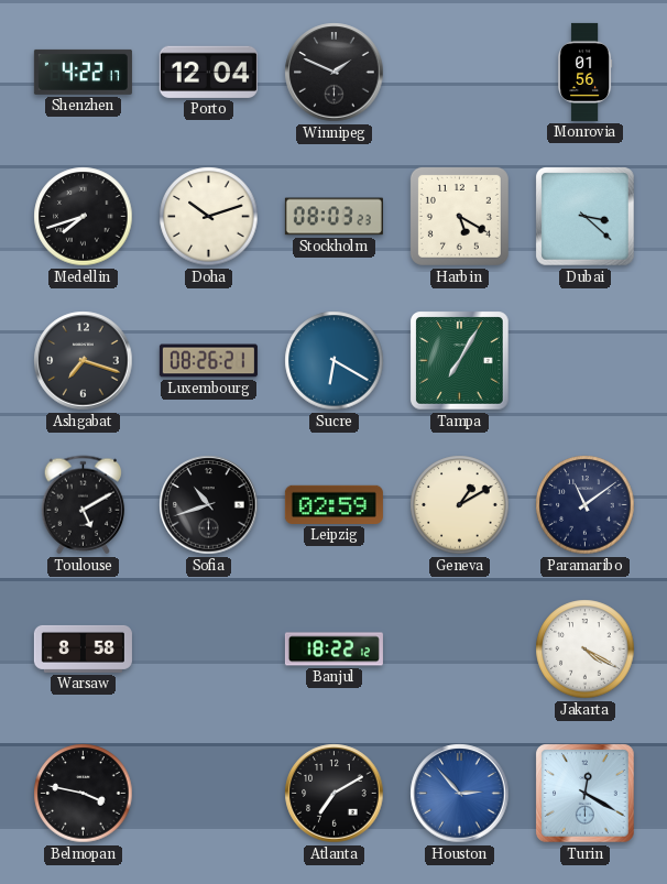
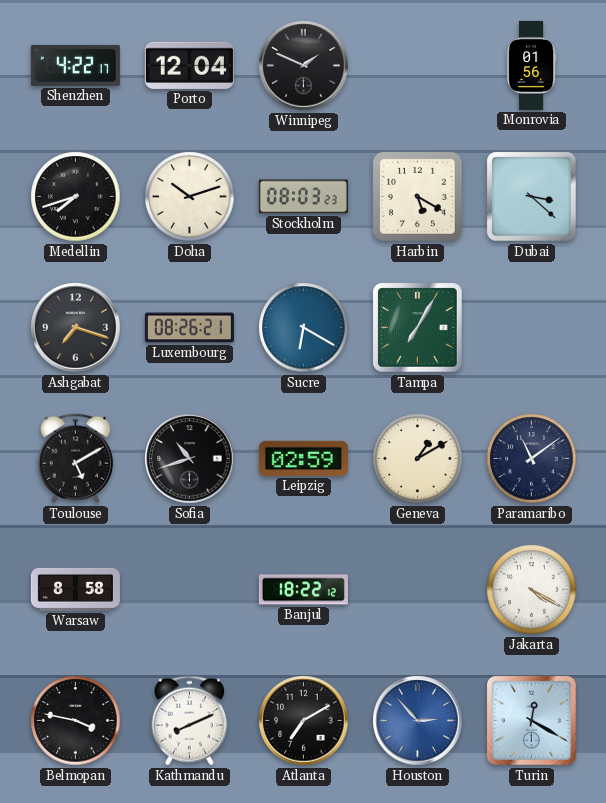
Kathmandu: none -> 8:11
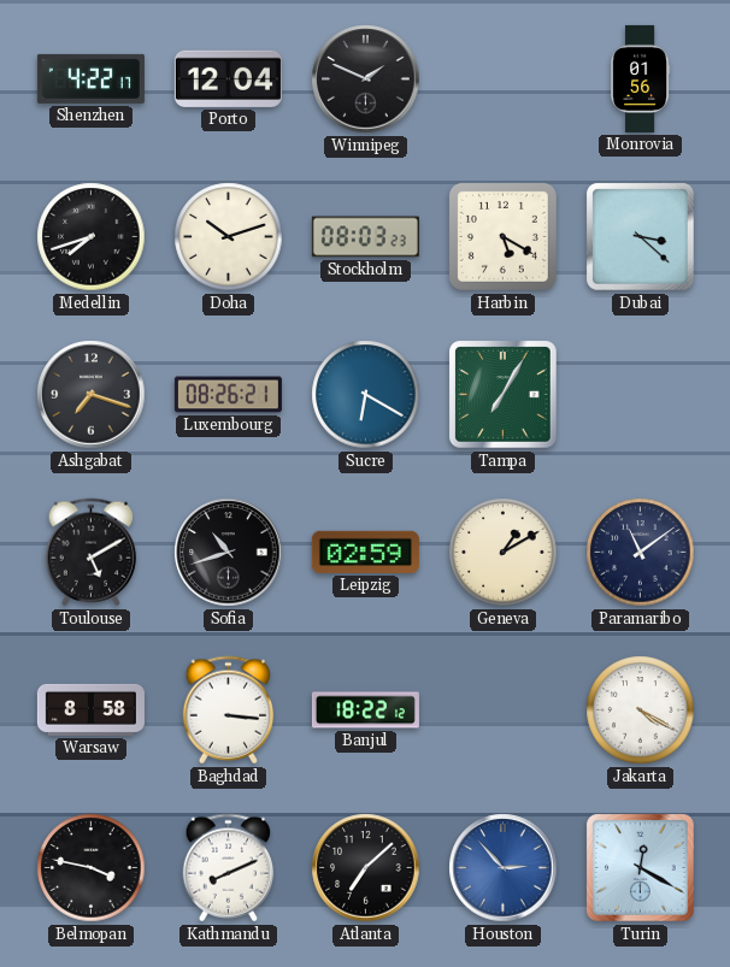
Baghdad: none -> 3:16
Atlanta: 7:10 -> 7:08
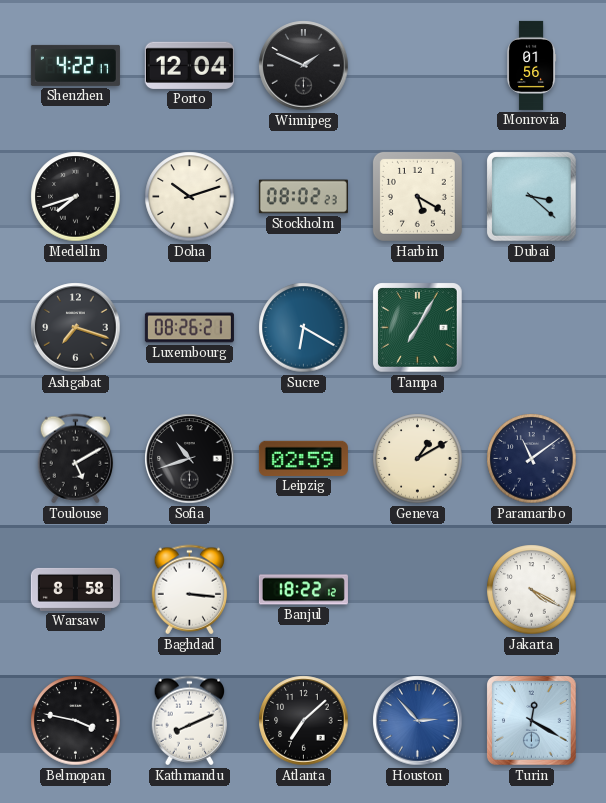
Stockholm: 08:03 -> 08:02
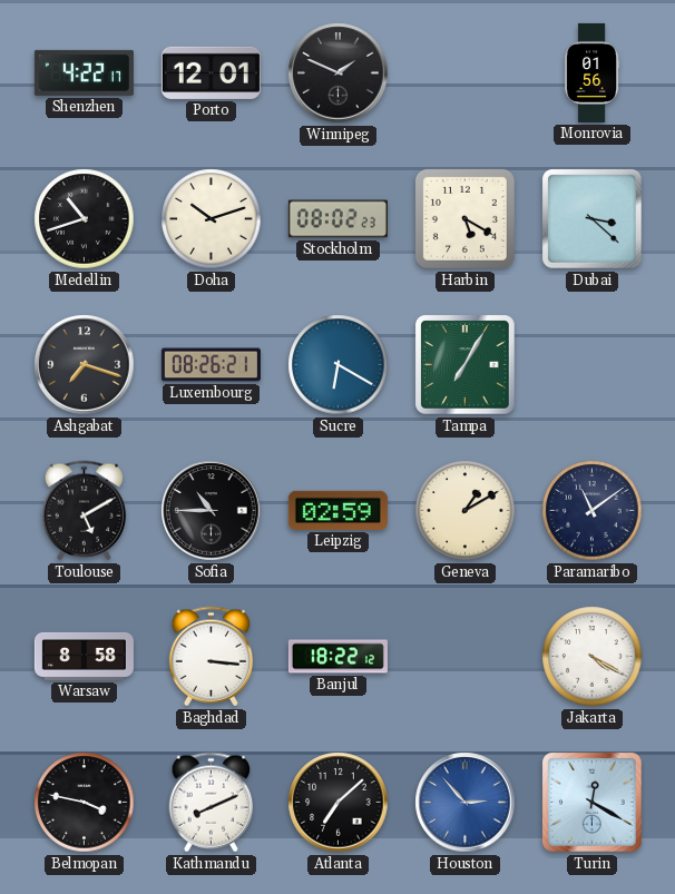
Porto: 12:04 -> 12:01
Medellin: 7:42 -> 10:42
Sofia: 10:42 -> 10:45
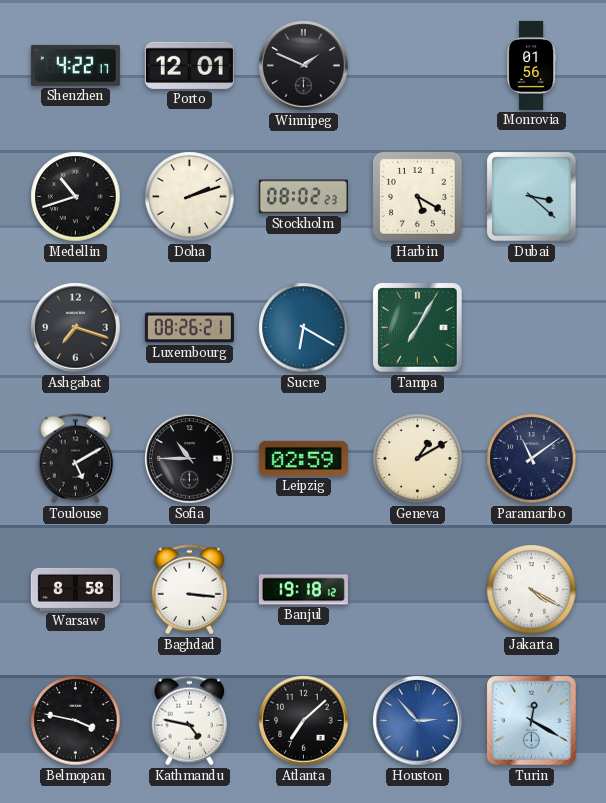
Doha: 10:12 -> 2:12
Banjul: 18:22 -> 19:18
Kathmandu: 8:11 -> 4:47
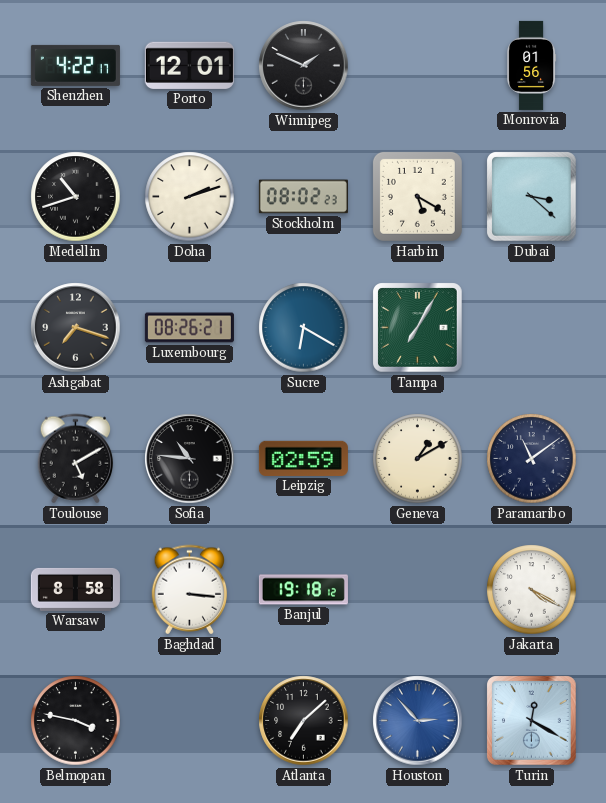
Sofia: 10:45 -> 10:46
Kathmandu: 4:47 -> none
